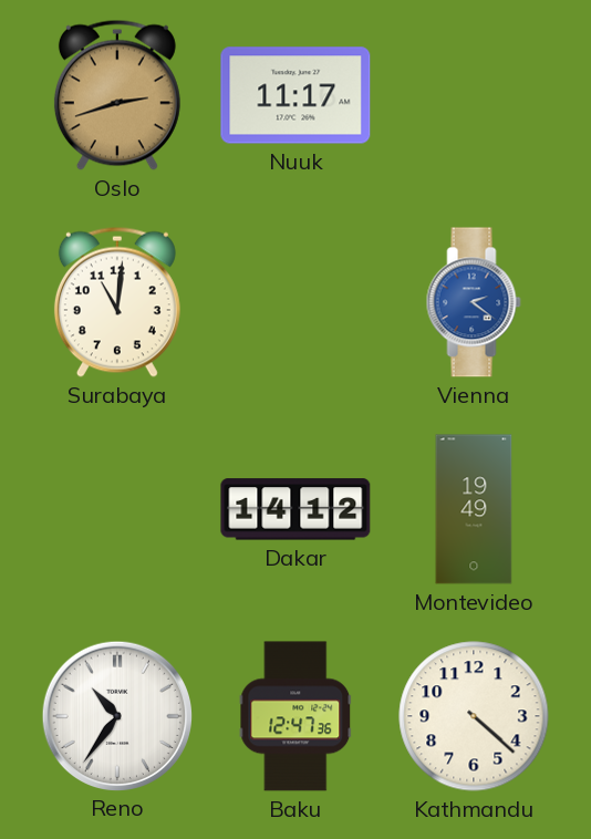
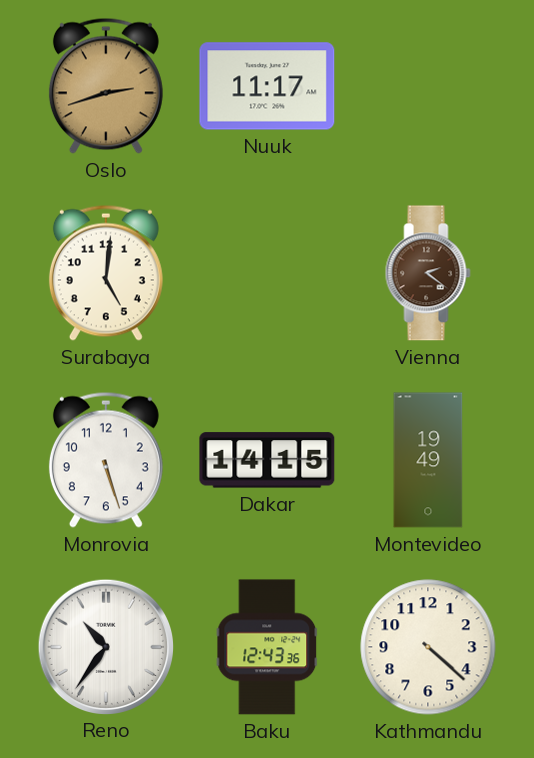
Surabaya: 11:01 -> 5:01
Vienna dial: blue -> brown
Monrovia: none -> 5:27
Dakar: 14:12 -> 14:15
Baku: 12:47 -> 12:43
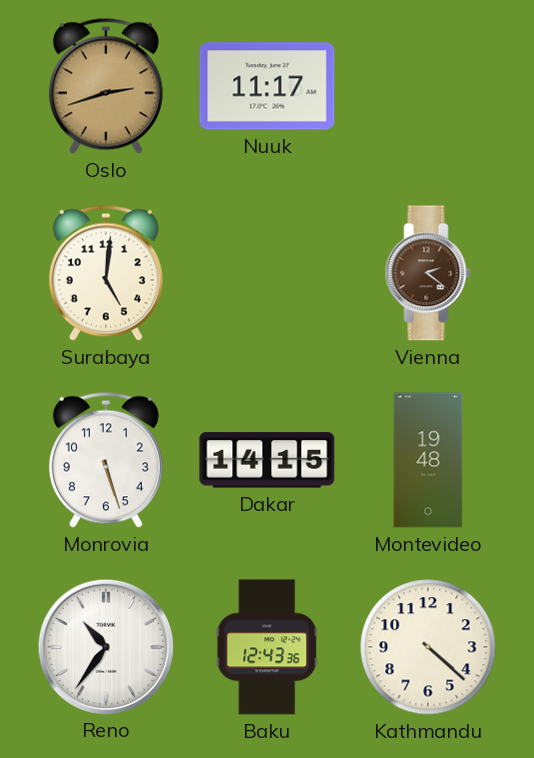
Montevideo: 19:49 -> 19:48
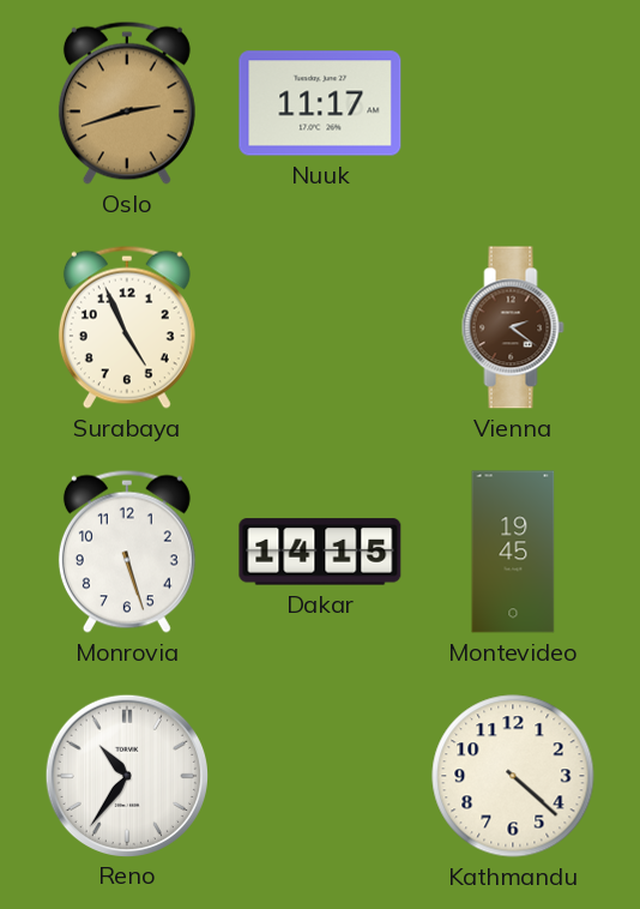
Surabaya: 5:01 -> 4:56
Montevideo: 19:48 -> 19:45
Baku: 12:43 -> none
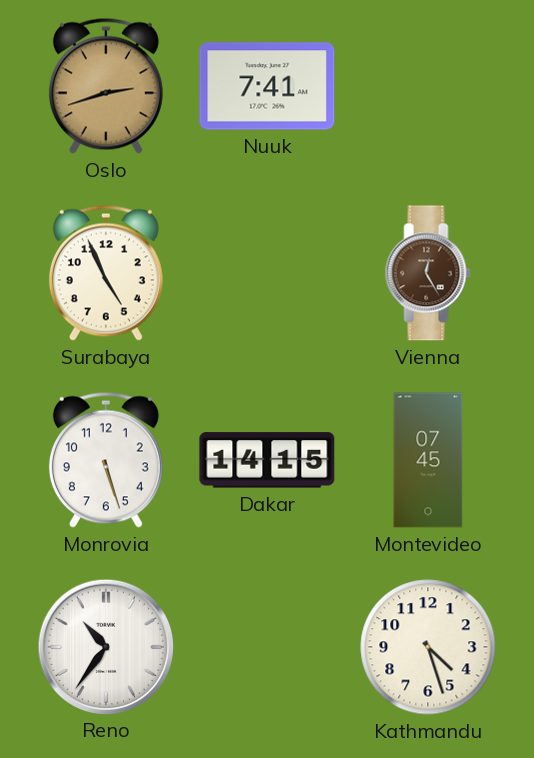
Nuuk: 11:17 -> 7:41
Vienna: 2:21 -> 12:25
Montevideo: 19:45 -> 07:45
Kathmandu: 4:22 -> 4:27
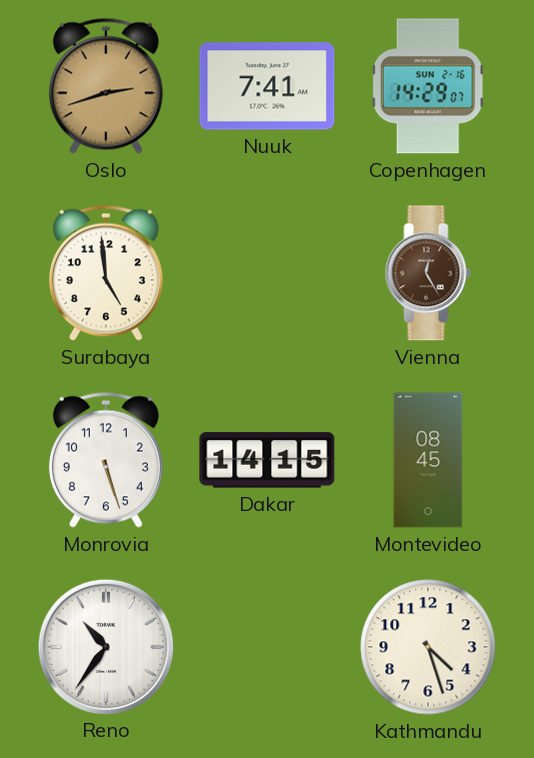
Copenhagen: none -> 14:29
Surabaya: 4:56 -> 4:59
Montevideo: 07:45 -> 08:45
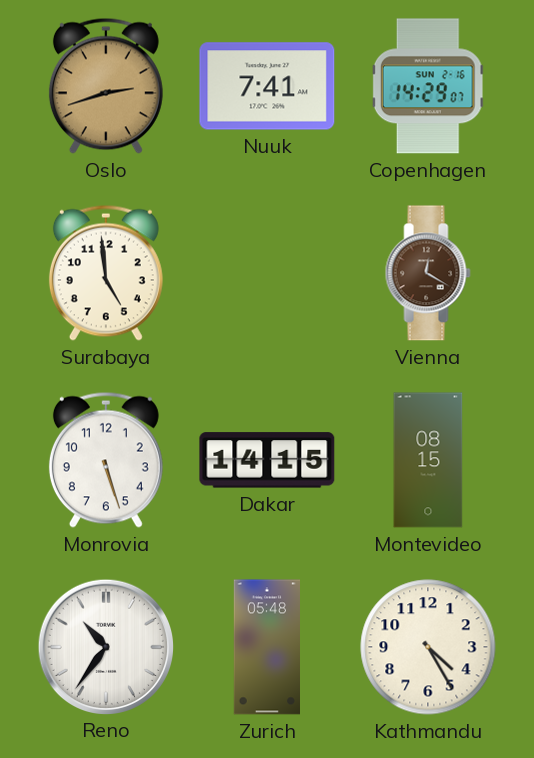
Vienna: 12:25 -> 12:20
Montevideo: 08:45 -> 08:15
Zurich: none -> 05:48
Kathmandu: 4:27 -> 4:25
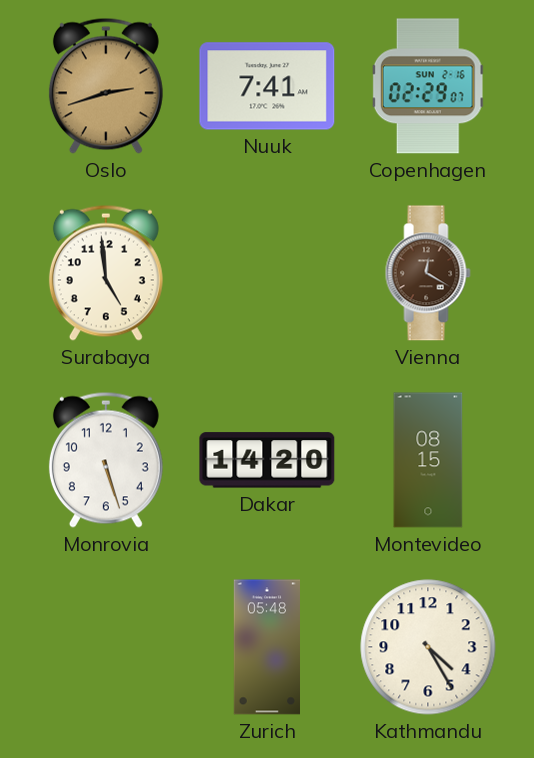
Copenhagen: 14:29 -> 02:29
Dakar: 14:15 -> 14:20
Reno: 10:36 -> none
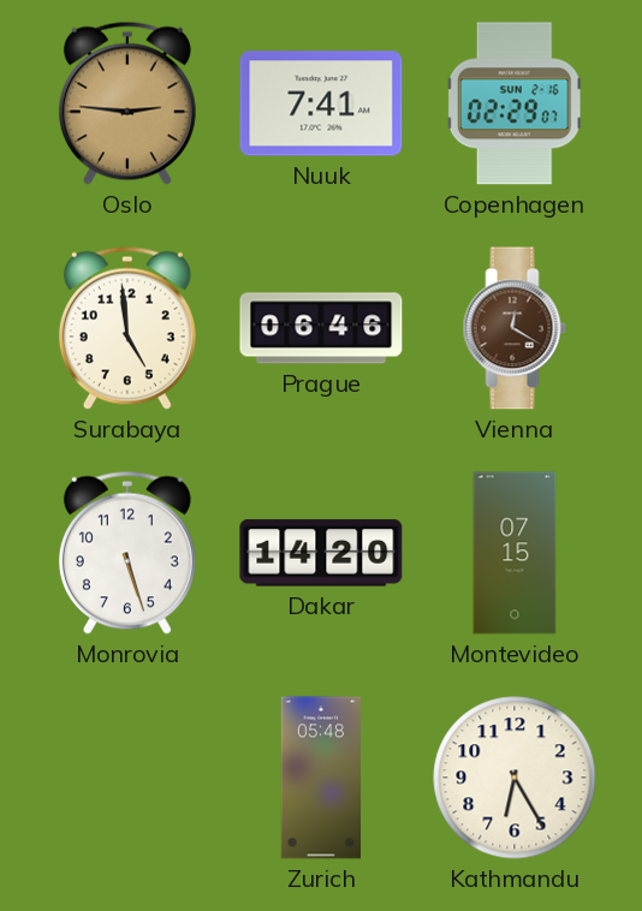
Oslo: 2:42 -> 2:46
Prague: none -> 06:46
Montevideo: 08:15 -> 07:15
Kathmandu: 4:25 -> 6:25
